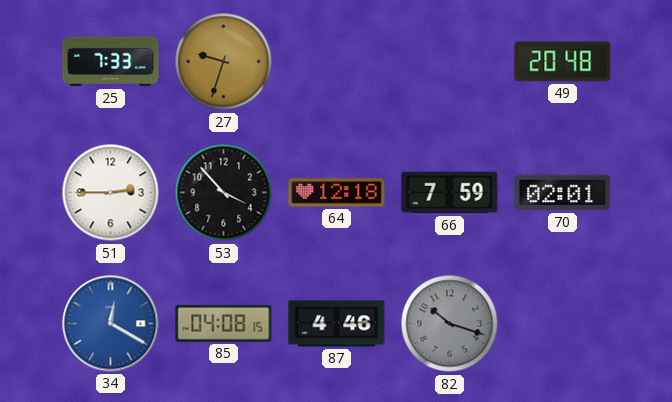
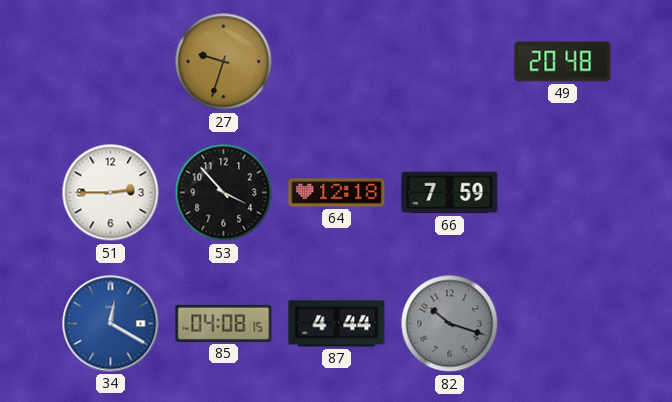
25: 7:33 -> none
70: 02:01 -> none
87: 4:46 -> 4:44
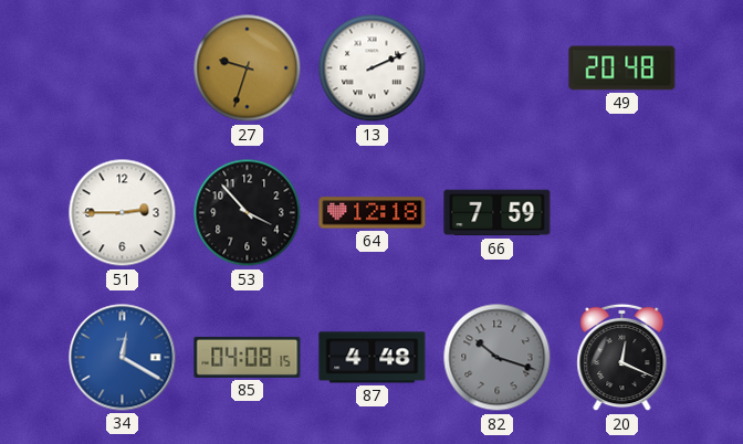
13: none -> 2:11
87: 4:44 -> 4:48
20: none -> 12:19
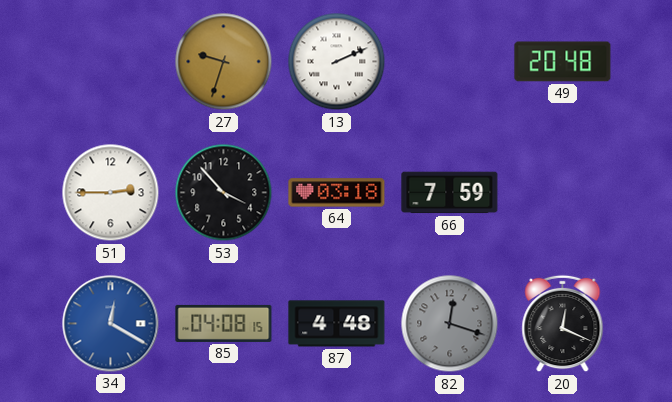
64: 12:18 -> 03:18
82: 10:18 -> 12:18
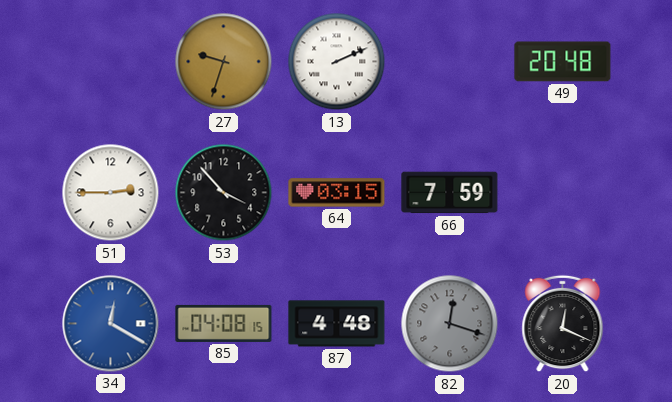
64: 03:18 -> 03:15
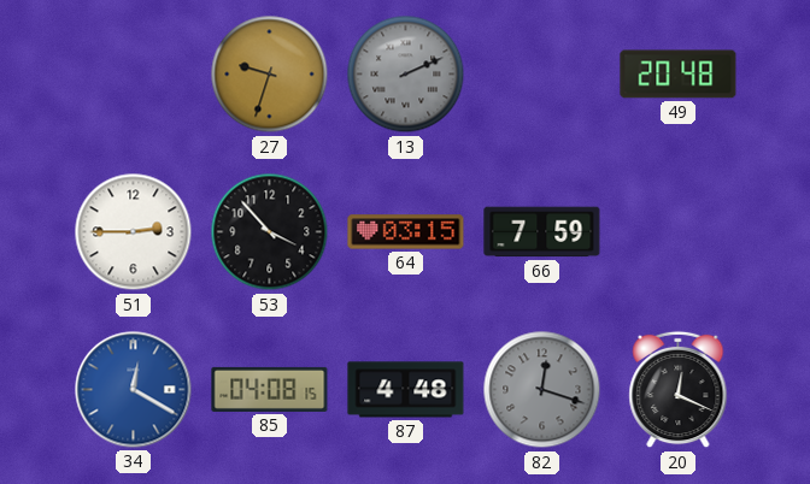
13 dial: white -> grey
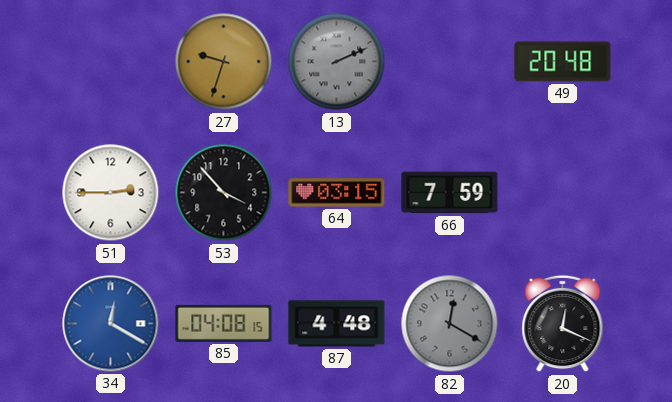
82: 12:18 -> 12:20
